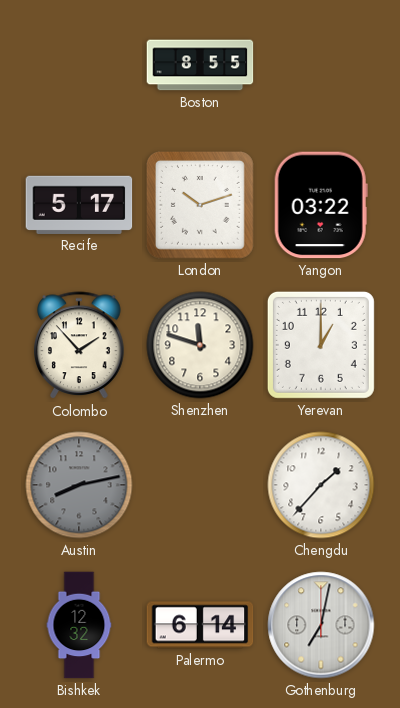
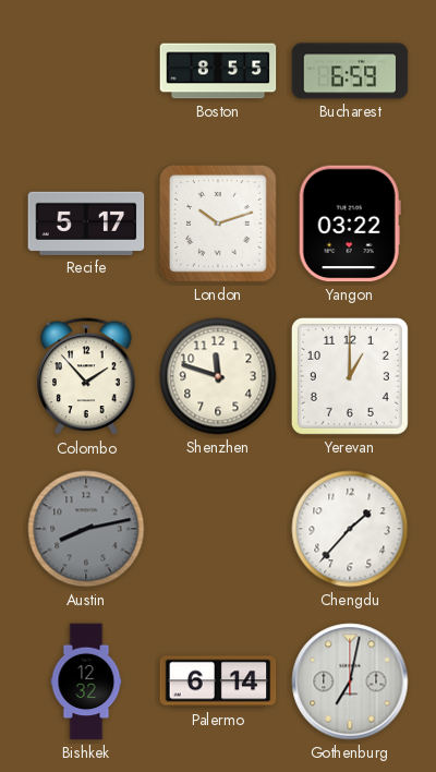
Bucharest: none -> 6:59
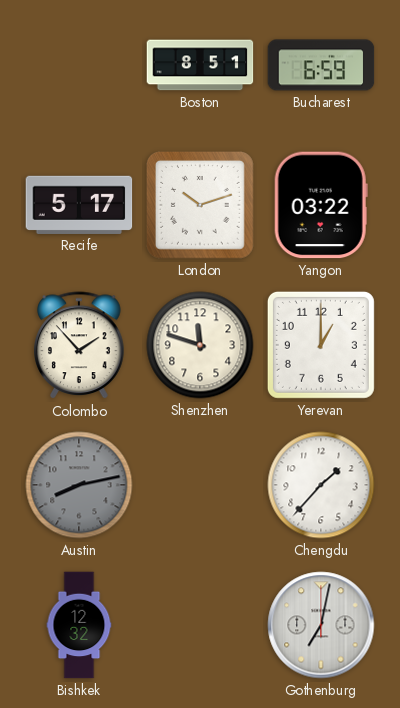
Boston: 8:55 -> 8:51
Palermo: 6:14 -> none
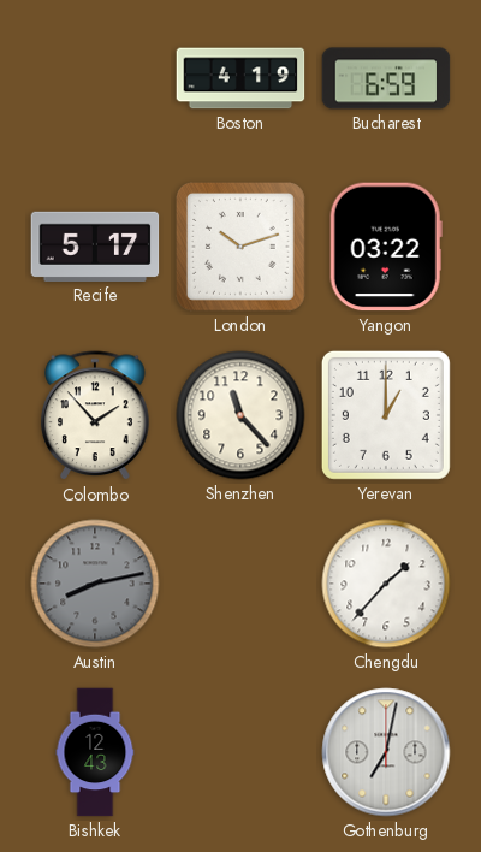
Boston: 8:51 -> 4:19
Shenzhen: 11:48 -> 11:23
Bishkek: 12:32 -> 12:43
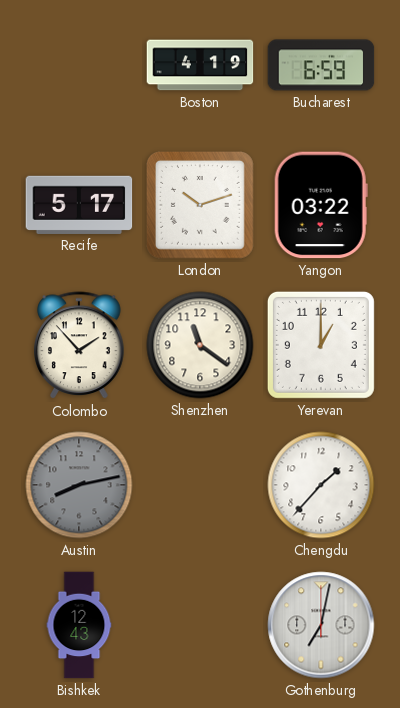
Shenzhen: 11:23 -> 11:21
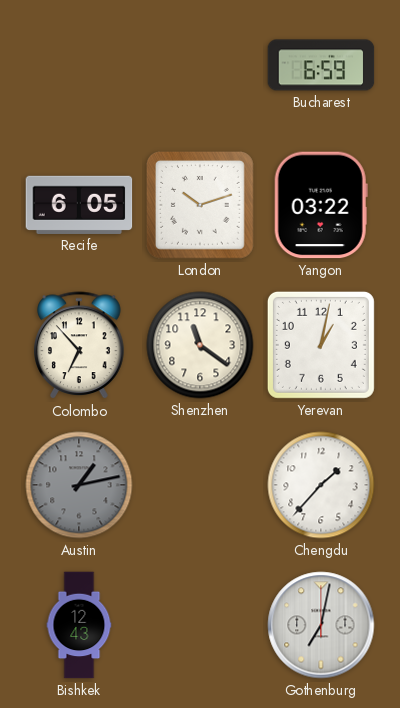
Boston: 4:19 -> none
Recife: 5:17 -> 6:05
Colombo: 1:53 -> 6:53
Yerevan: 1:00 -> 1:02
Austin: 8:13 -> 1:13
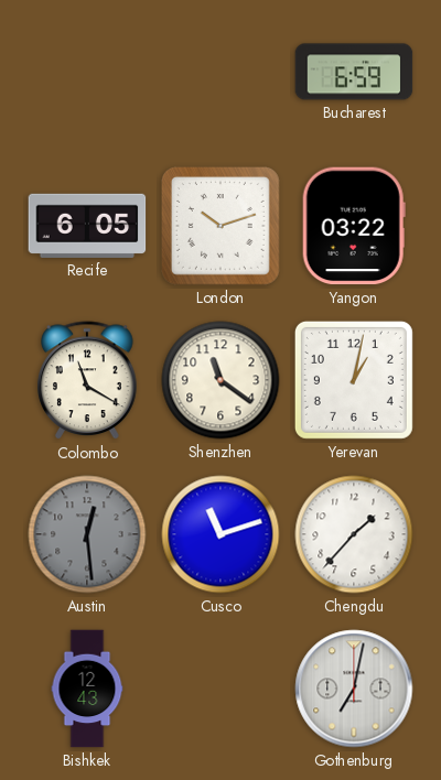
Colombo: 6:53 -> 11:20
Austin: 1:13 -> 12:29
Cusco: none -> 11:12
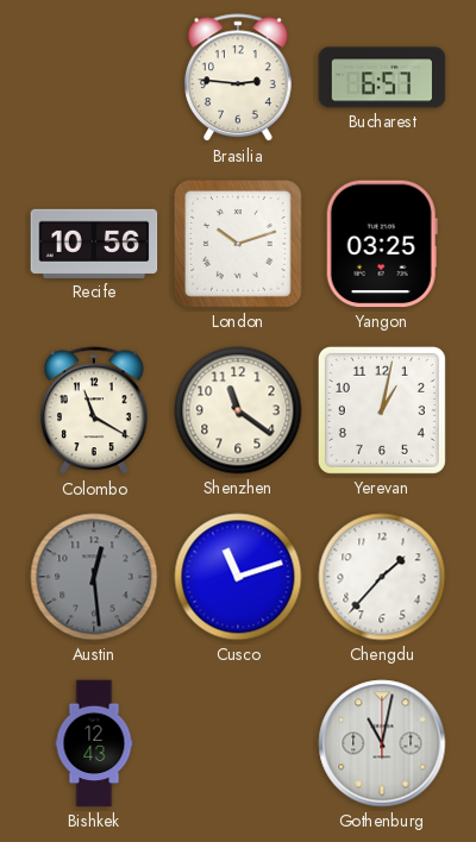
Brasilia: none -> 2:46
Bucharest: 6:59 -> 6:57
Recife: 6:05 -> 10:56
Yangon: 03:22 -> 03:25
Gothenburg: 7:02 -> 11:02
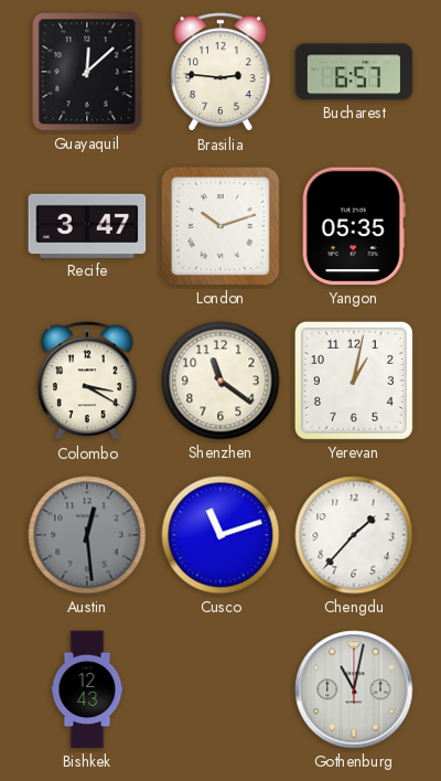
Guayaquil: none -> 12:08
Recife: 10:56 -> 3:47
Yangon: 03:25 -> 05:35
Colombo: 11:20 -> 3:20
